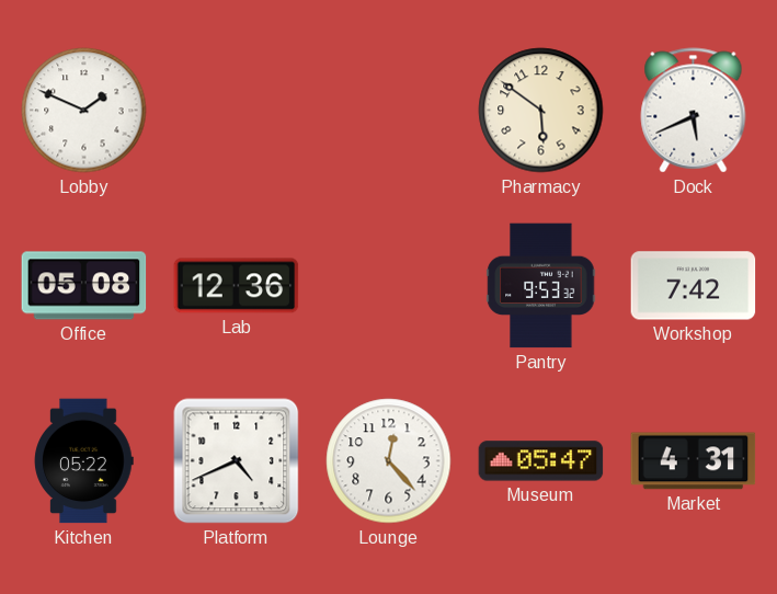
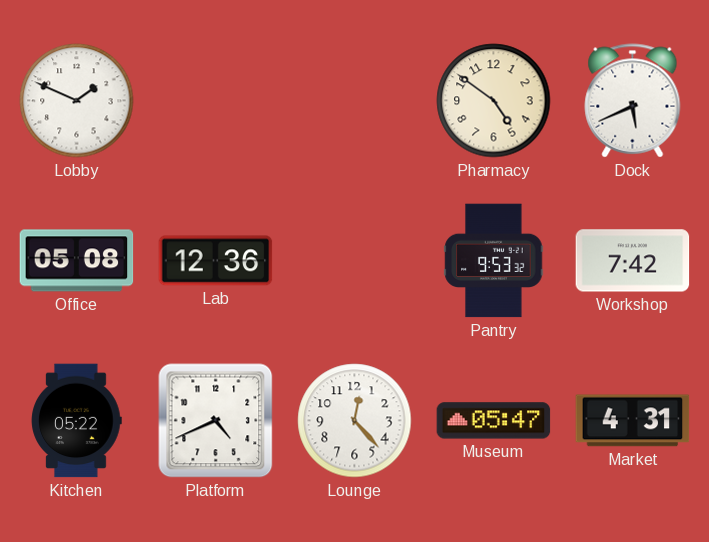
Pharmacy: 5:51 -> 4:51
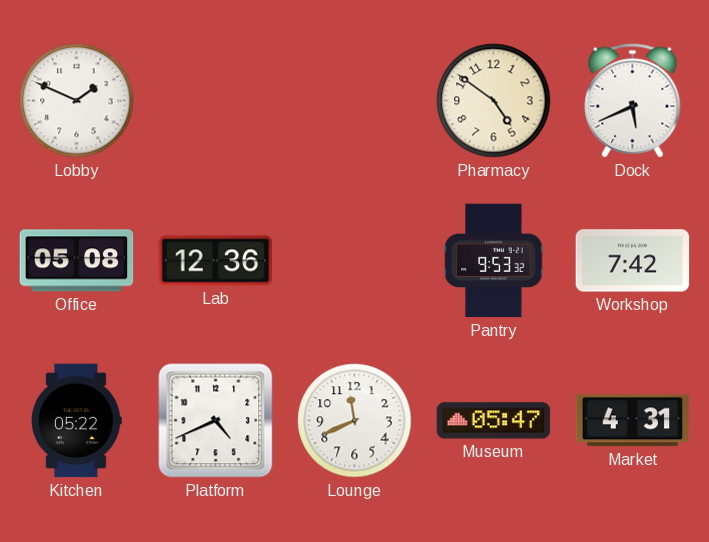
Lounge: 12:23 -> 11:41
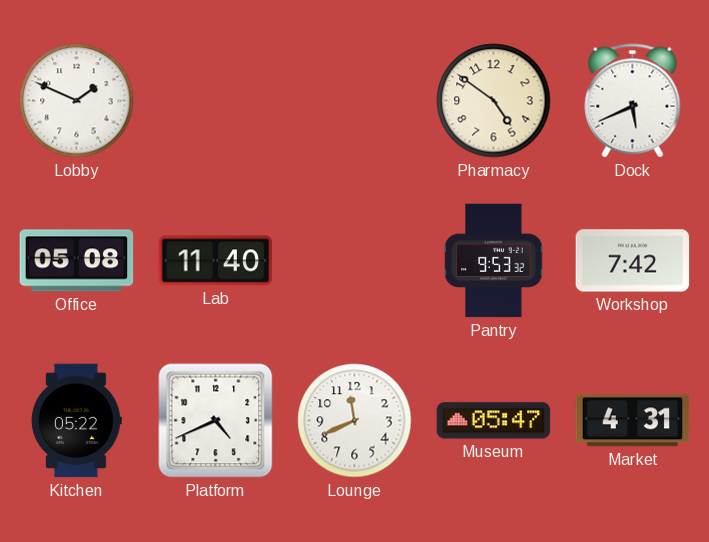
Lab: 12:36 -> 11:40
